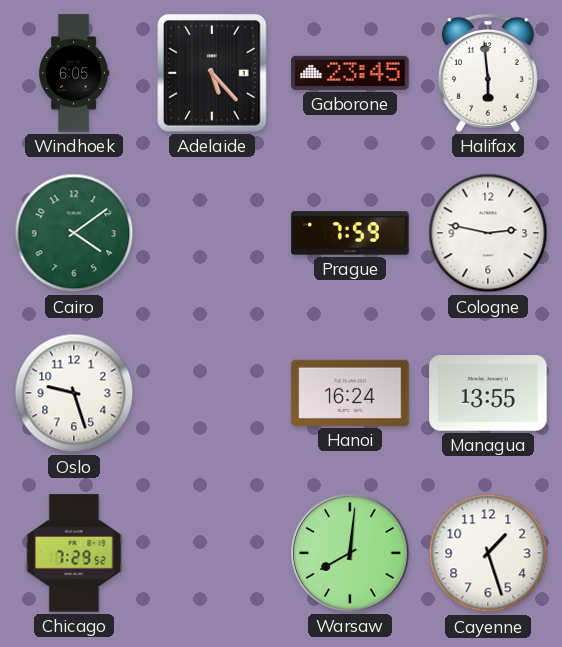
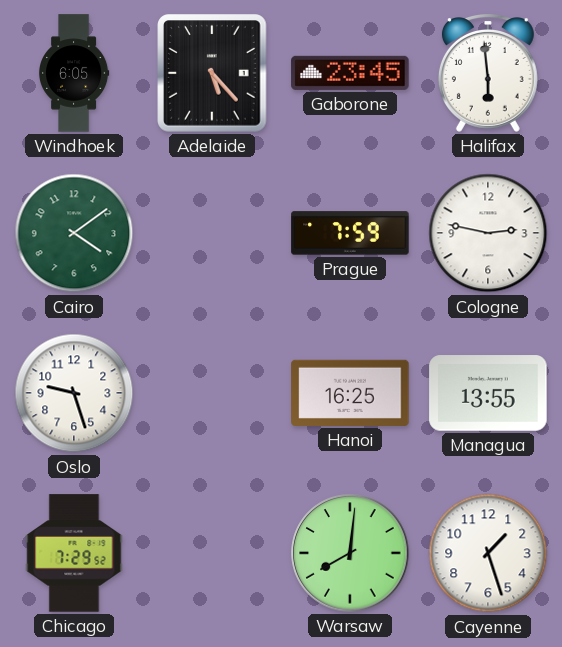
Hanoi: 16:24 -> 16:25
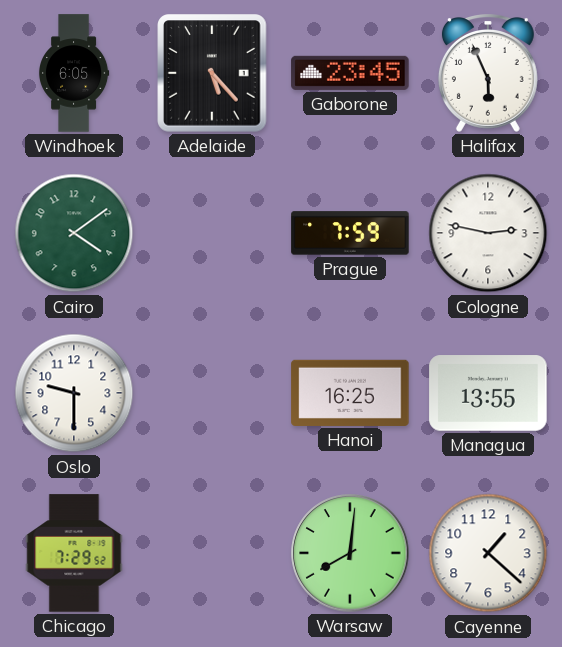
Halifax: 5:59 -> 5:56
Oslo: 9:27 -> 9:30
Cayenne: 1:27 -> 1:22
